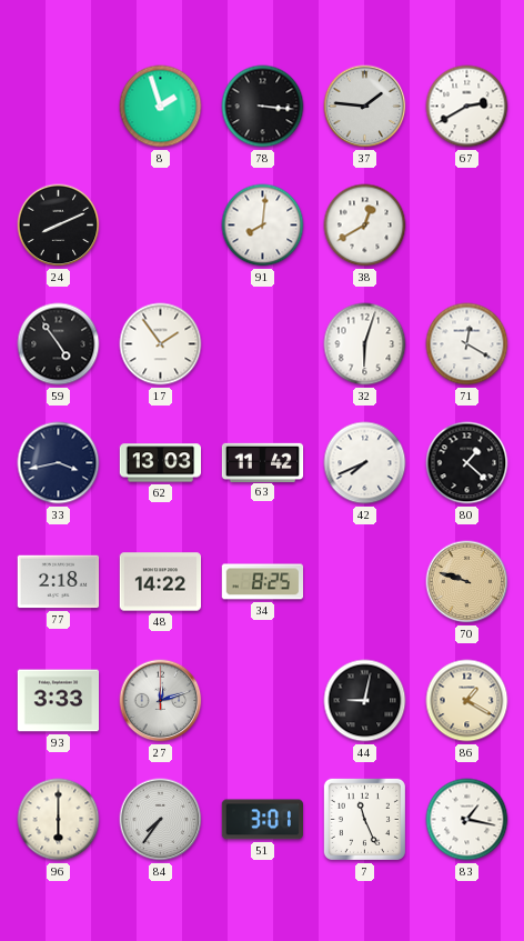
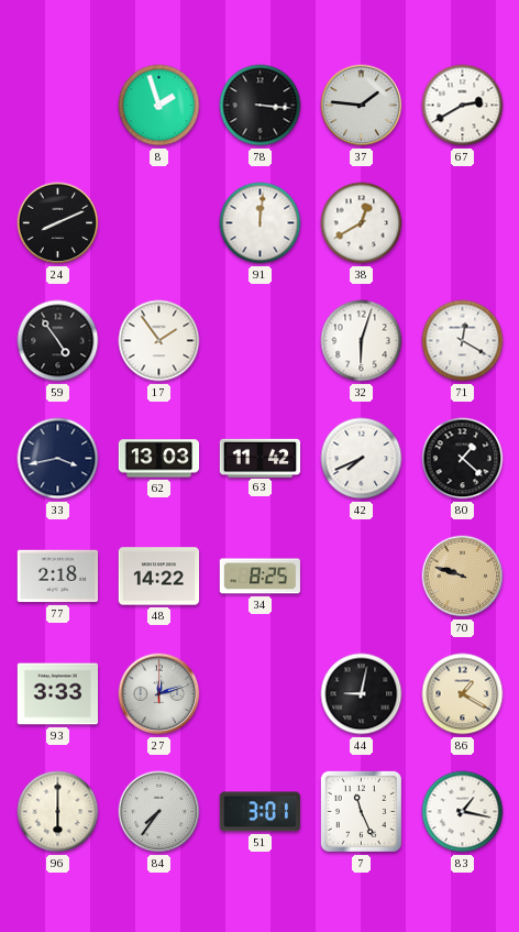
91: 8:01 -> 12:01
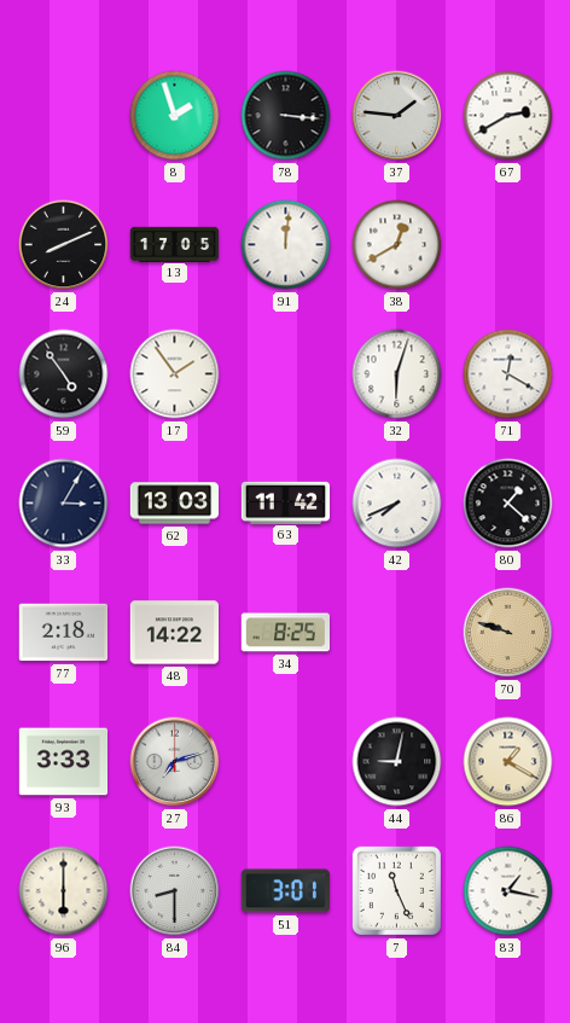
13: none -> 17:05
33: 3:43 -> 3:05
27: 12:12 -> 7:12
84: 7:36 -> 8:30
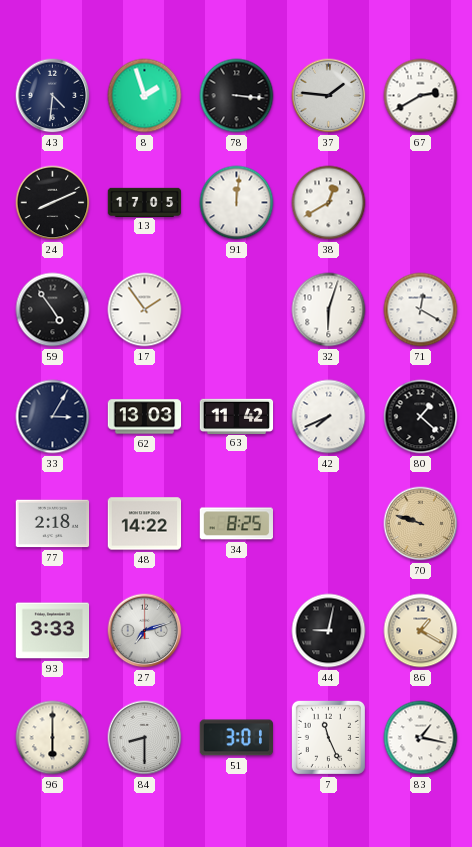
43: none -> 4:31
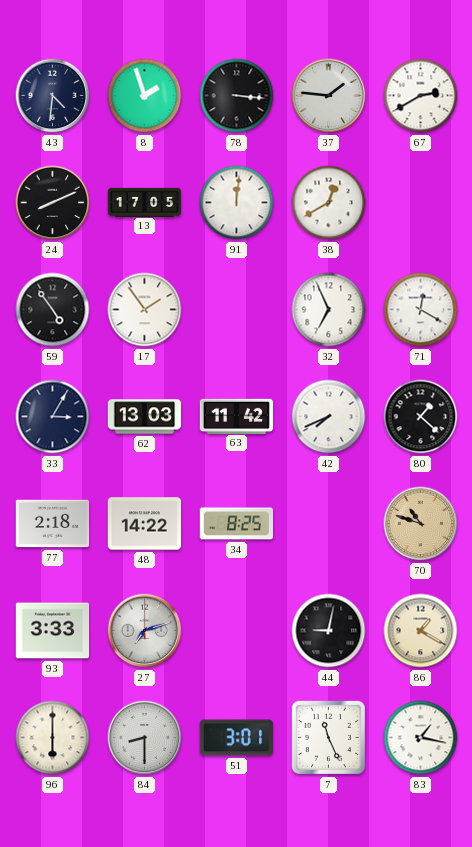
32: 6:03 -> 6:56
70: 9:48 -> 10:48
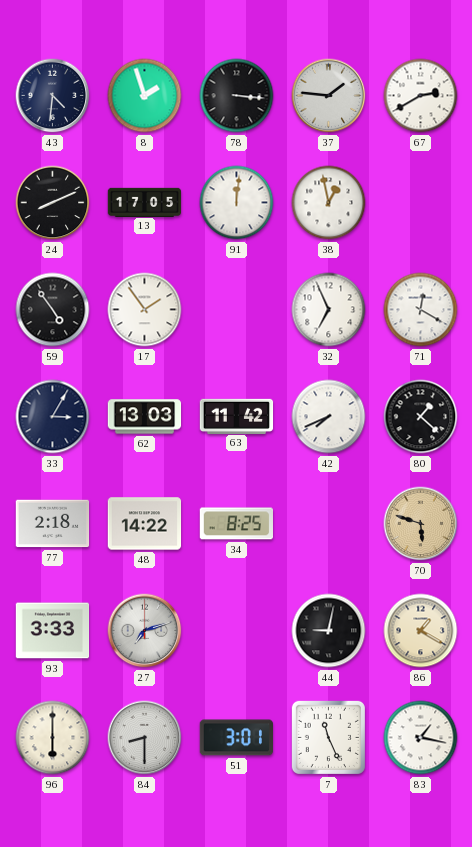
38: 12:40 -> 12:58
70: 10:48 -> 5:48
